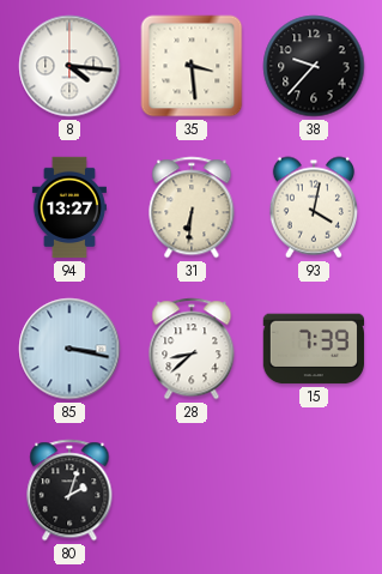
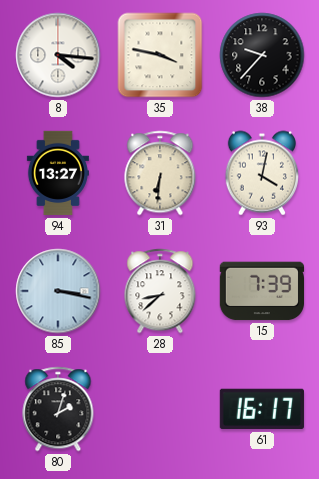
35: 3:29 -> 3:47
61: none -> 16:17
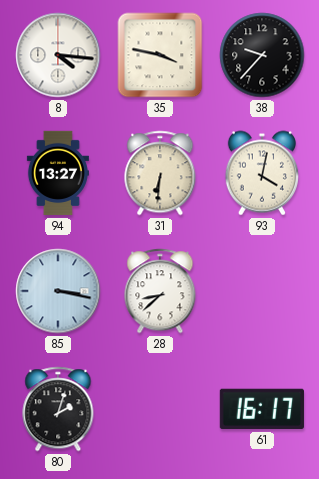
15: 7:39 -> none
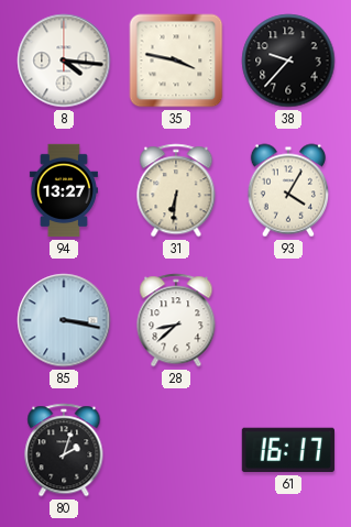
93: 4:02 -> 4:05
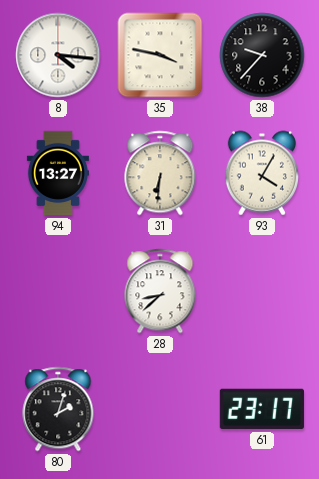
85: 3:17 -> none
61: 16:17 -> 23:17
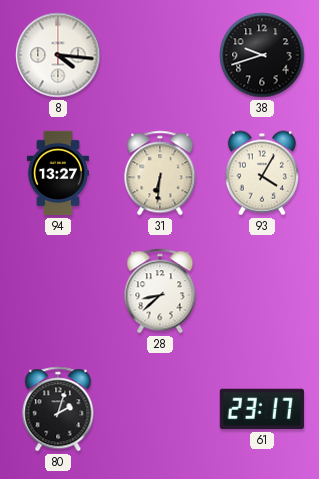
35: 3:47 -> none
38: 9:37 -> 9:42
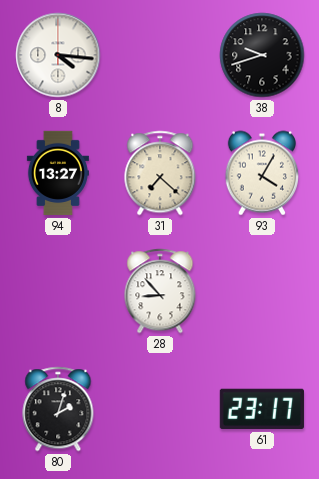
31: 6:31 -> 7:22
28: 8:38 -> 8:53
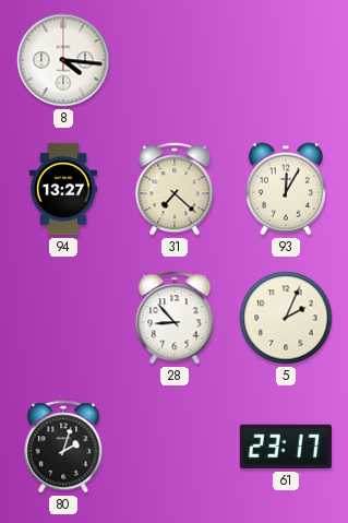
38: 9:42 -> none
93: 4:05 -> 12:05
5: none -> 2:04
